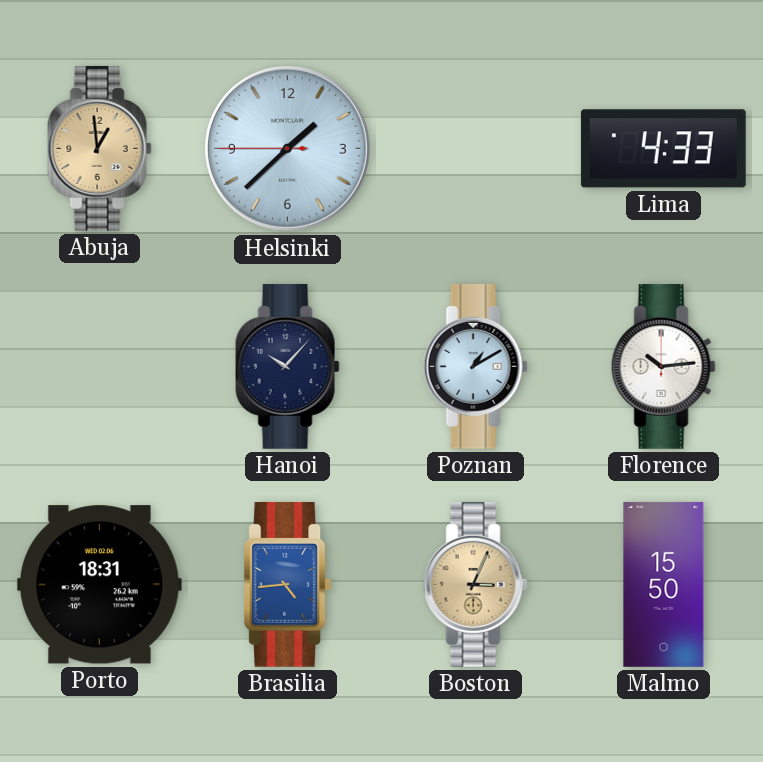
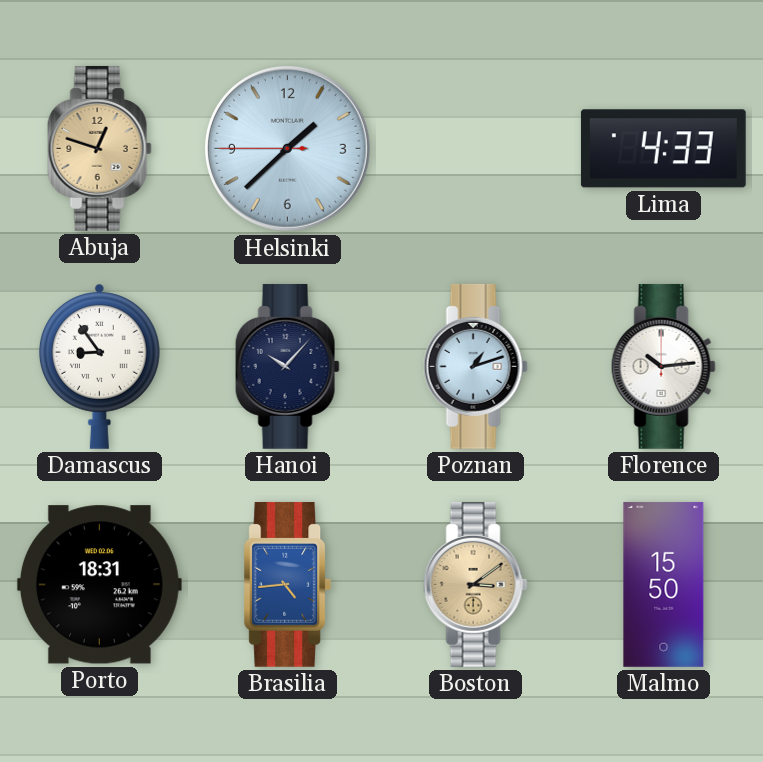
Abuja: 12:59 -> 12:48
Damascus: none -> 8:54
Poznan: 1:10 -> 1:12
Boston: 3:04 -> 3:09
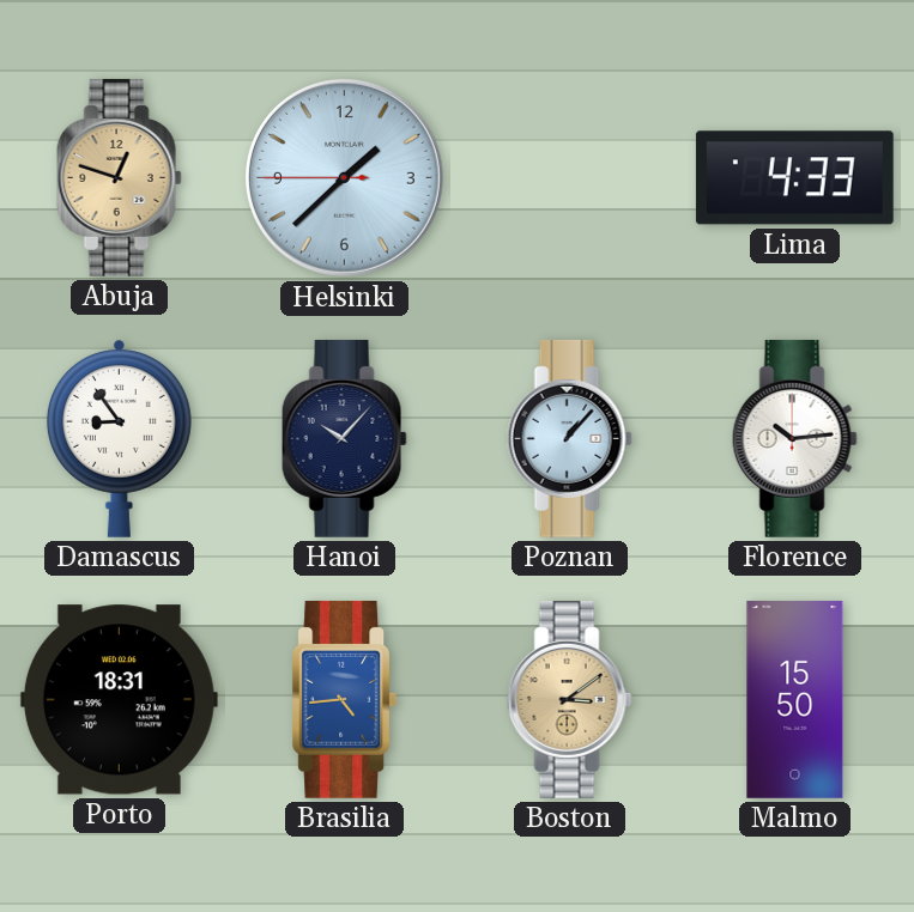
Poznan: 1:12 -> 1:07
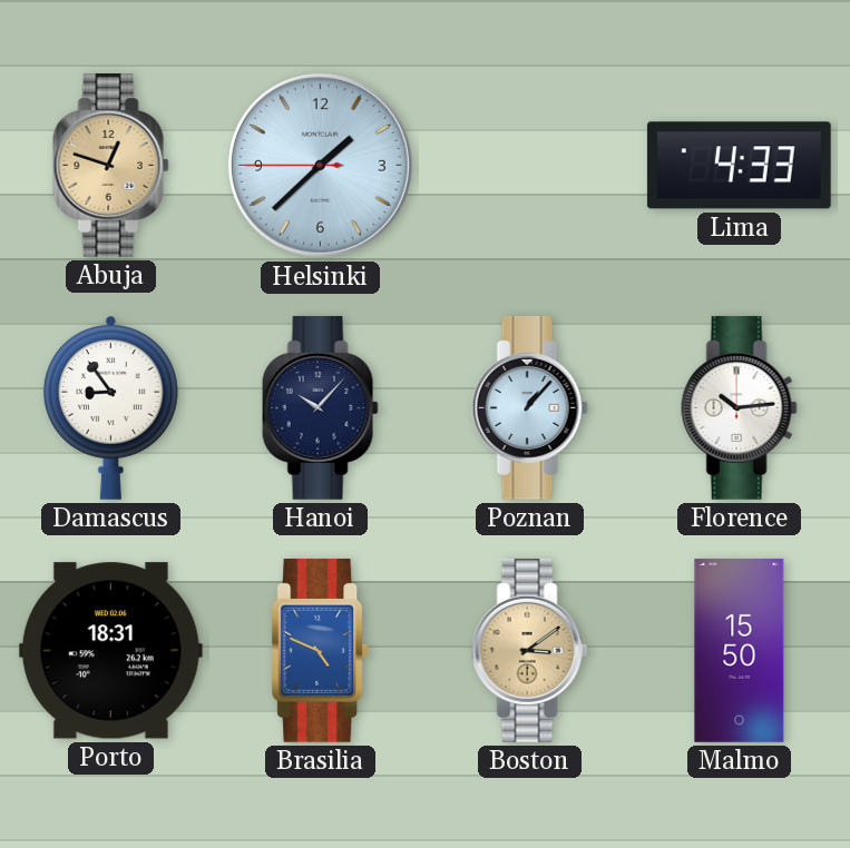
Brasilia: 4:44 -> 4:49
